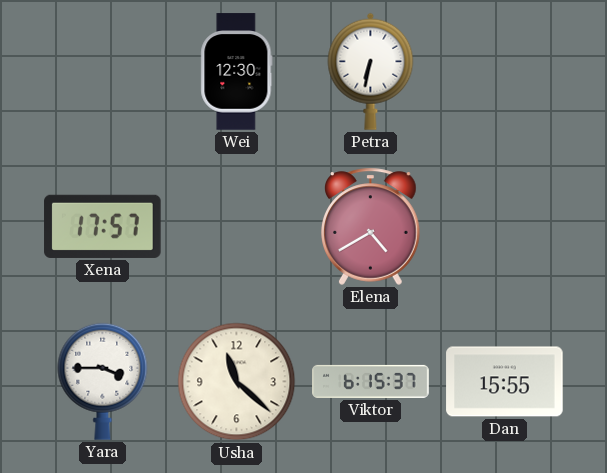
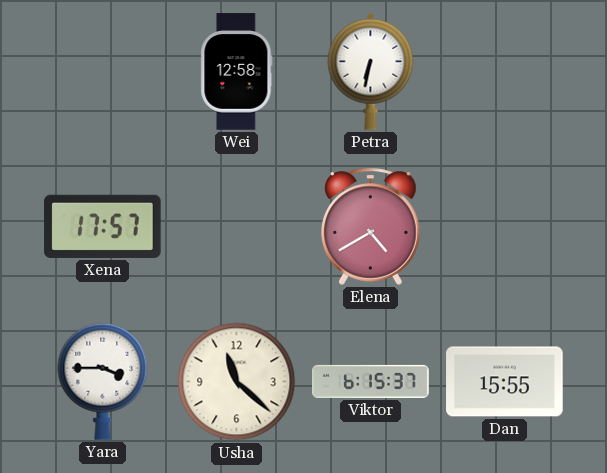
Wei: 12:30 -> 12:58
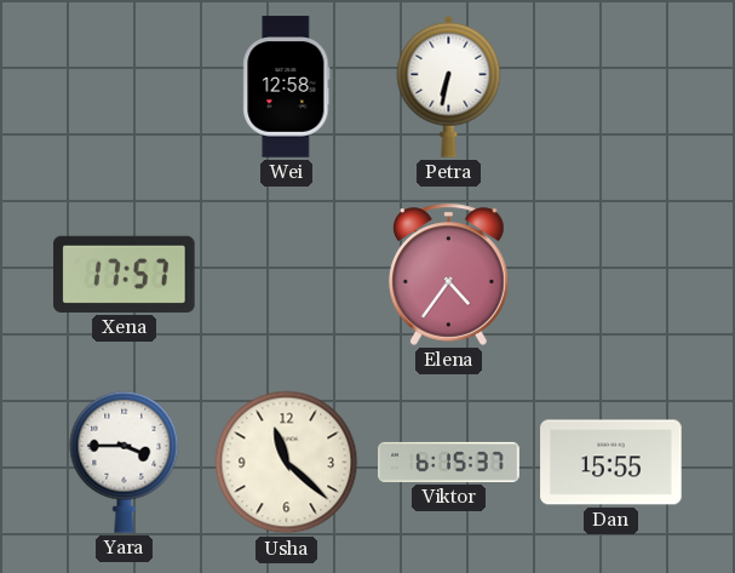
Elena: 4:40 -> 4:36
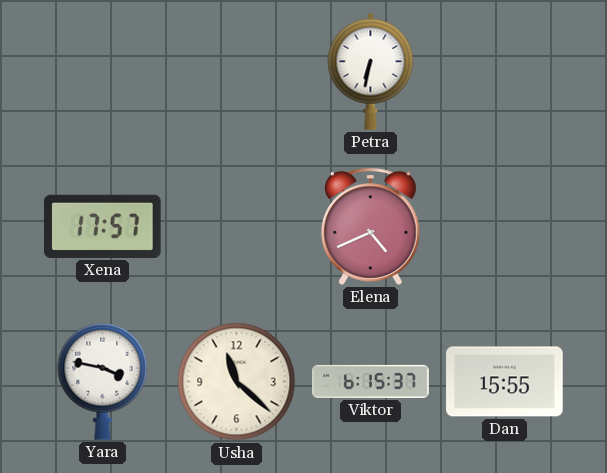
Wei: 12:58 -> none
Elena: 4:36 -> 4:41
Yara: 3:45 -> 3:47
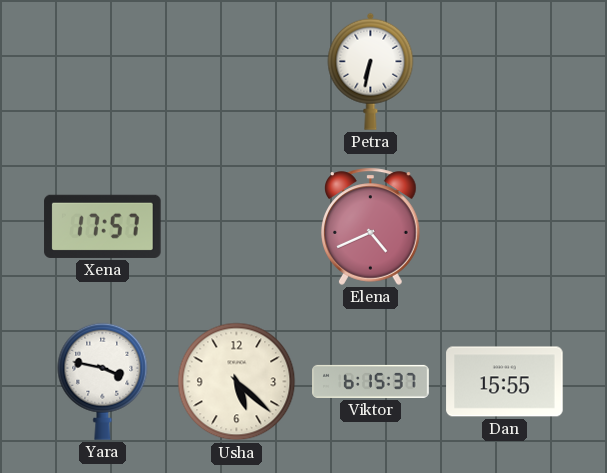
Usha: 11:22 -> 5:22
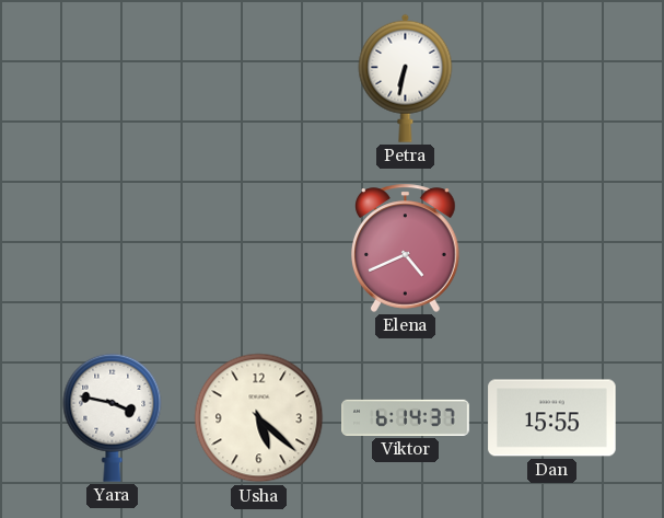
Xena: 17:57 -> none
Viktor: 6:15 -> 6:14
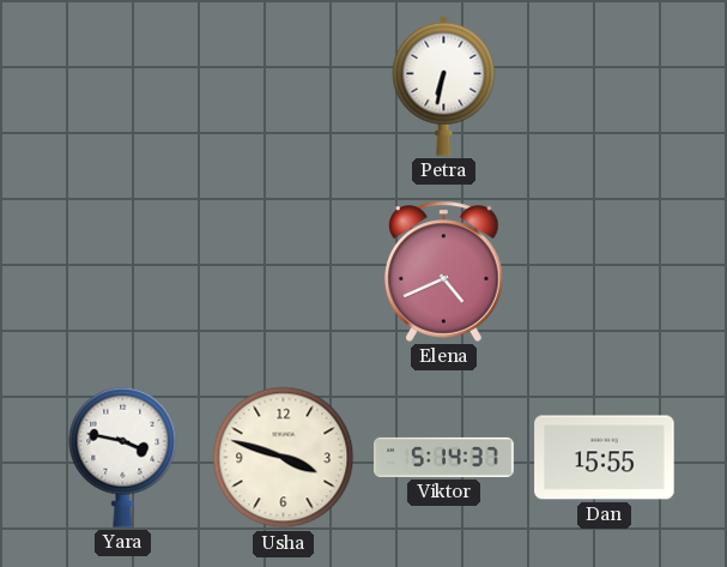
Usha: 5:22 -> 3:48
Viktor: 6:14 -> 5:14
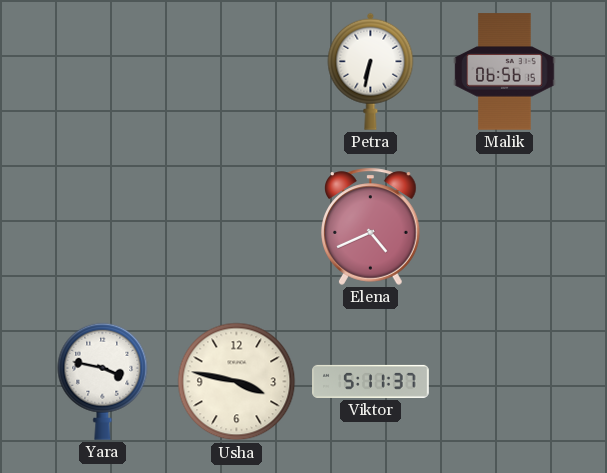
Malik: none -> 06:56
Usha: 3:48 -> 3:47
Viktor: 5:14 -> 5:11
Dan: 15:55 -> none
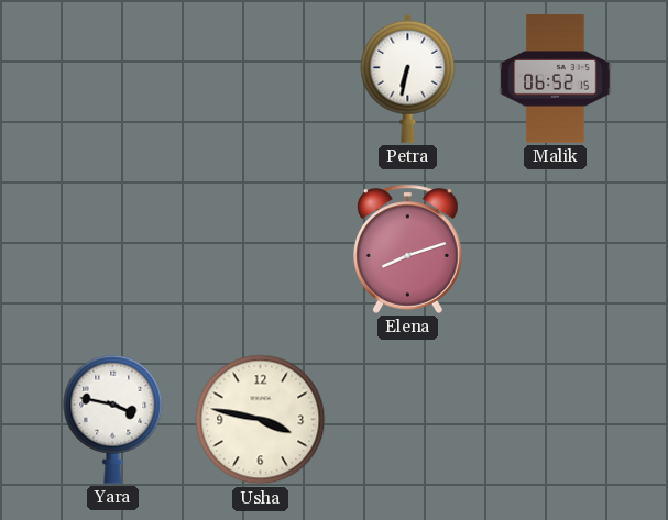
Malik: 06:56 -> 06:52
Elena: 4:41 -> 8:12
Viktor: 5:11 -> none
